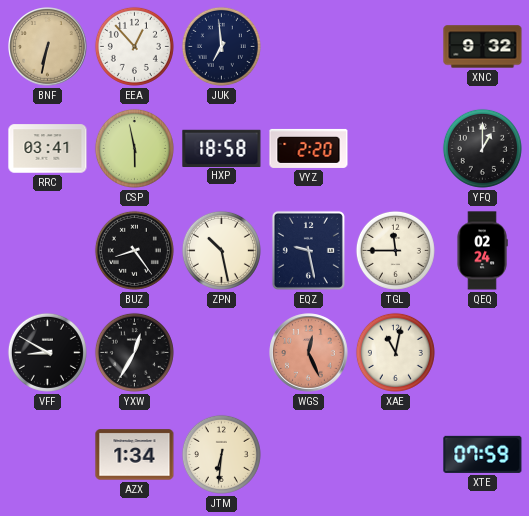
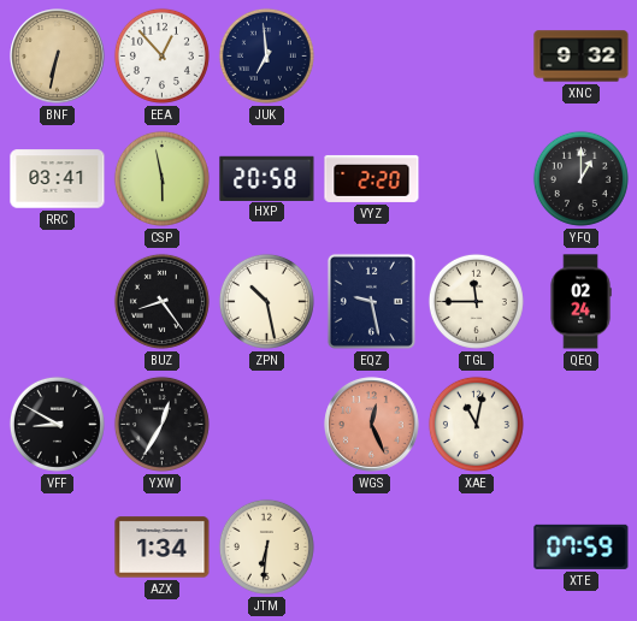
HXP: 18:58 -> 20:58
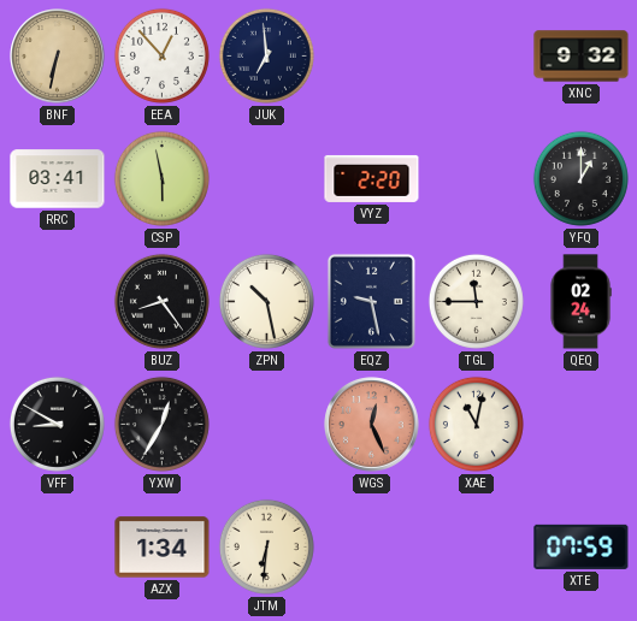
HXP: 20:58 -> none
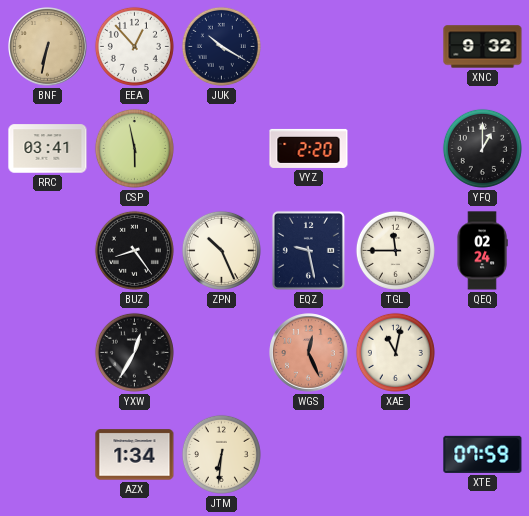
JUK: 6:59 -> 10:20
ZPN: 10:28 -> 10:26
VFF: 8:50 -> none
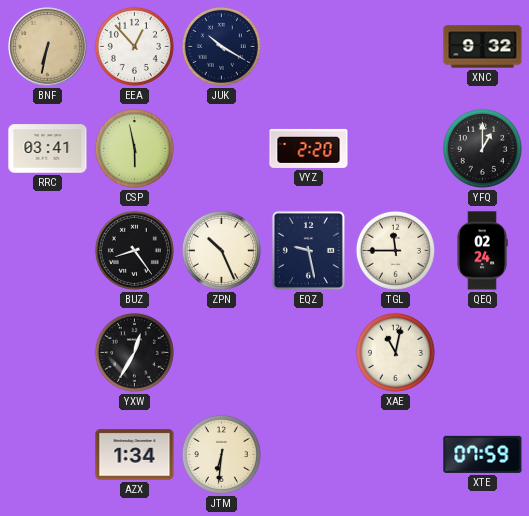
WGS: 12:26 -> none
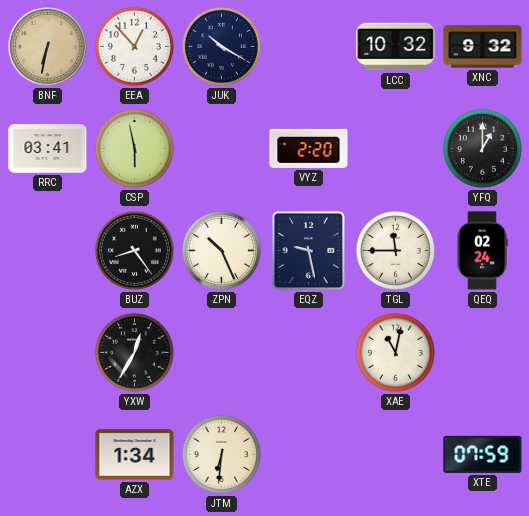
LCC: none -> 10:32
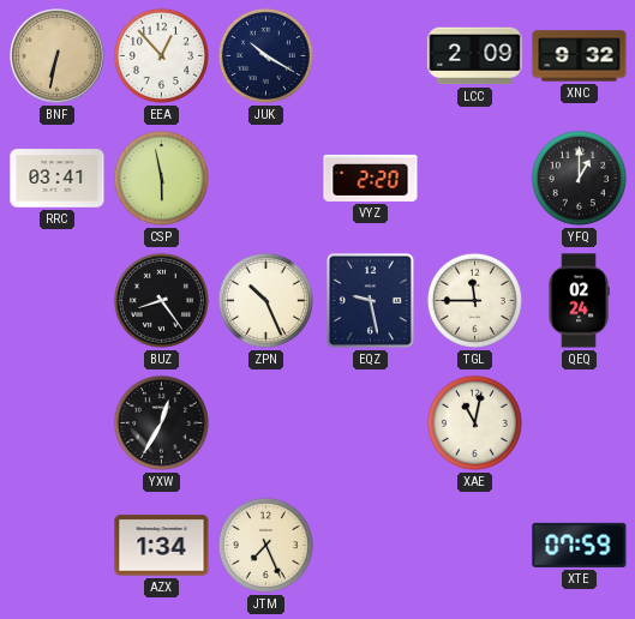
LCC: 10:32 -> 2:09
JTM: 6:31 -> 7:26
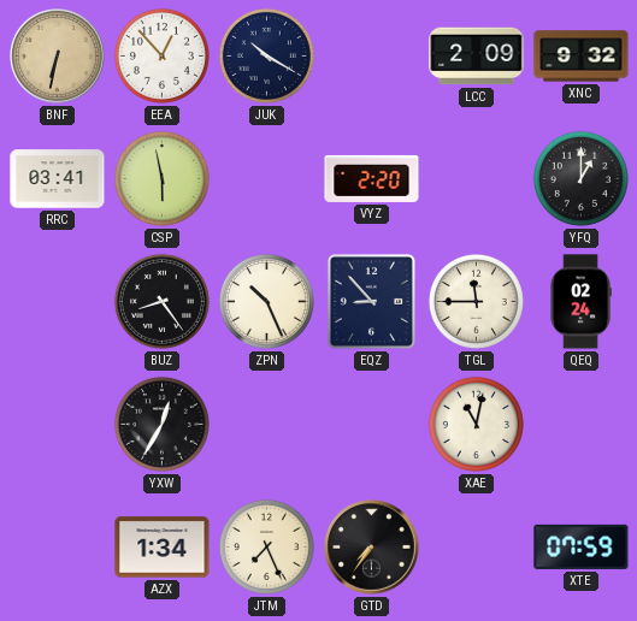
EQZ: 9:28 -> 8:53
GTD: none -> 7:36
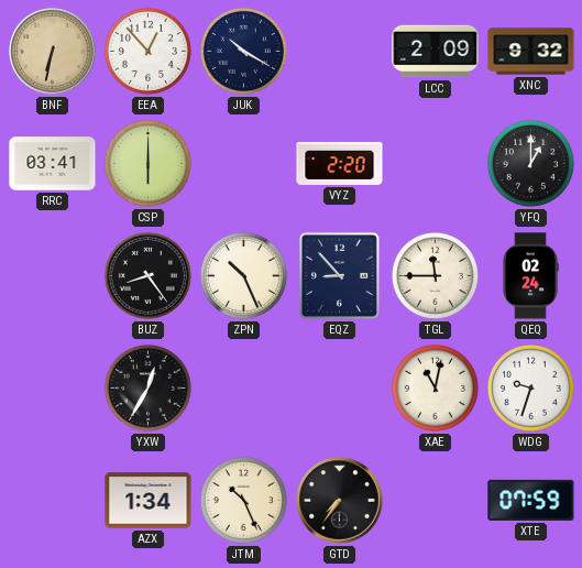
CSP: 5:58 -> 6:00
WDG: none -> 9:33
JTM: 7:26 -> 10:26
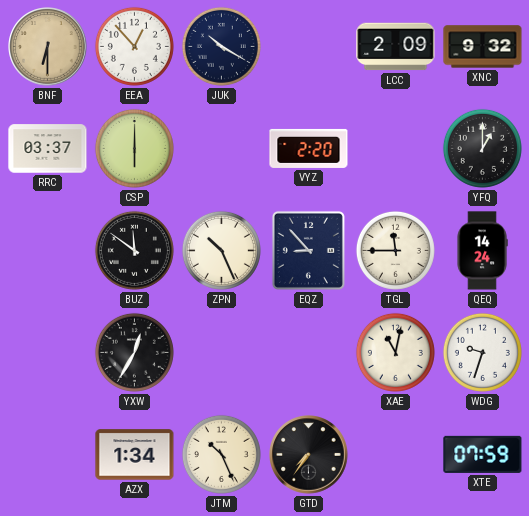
BNF: 6:32 -> 6:30
RRC: 03:41 -> 03:37
BUZ: 8:24 -> 11:51
QEQ: 02:24 -> 14:24
